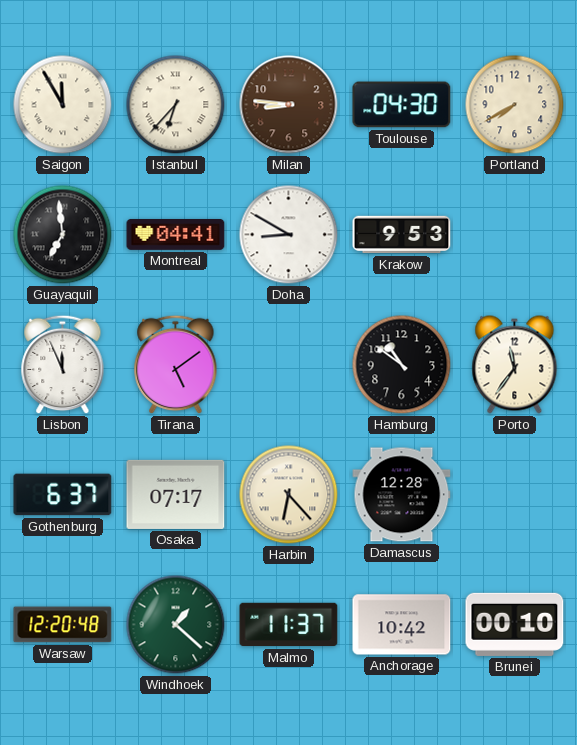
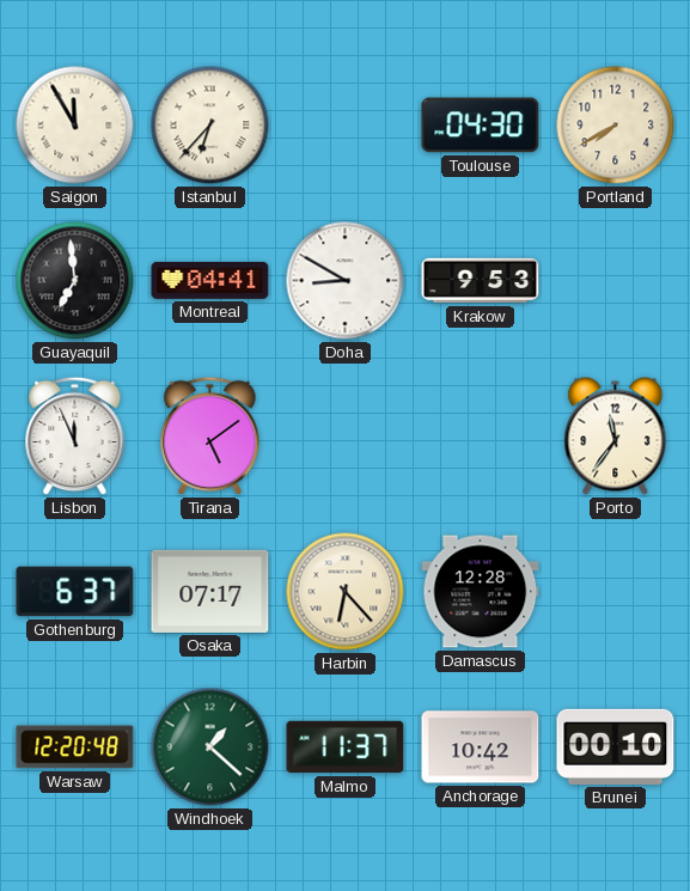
Milan: 8:46 -> none
Hamburg: 10:51 -> none
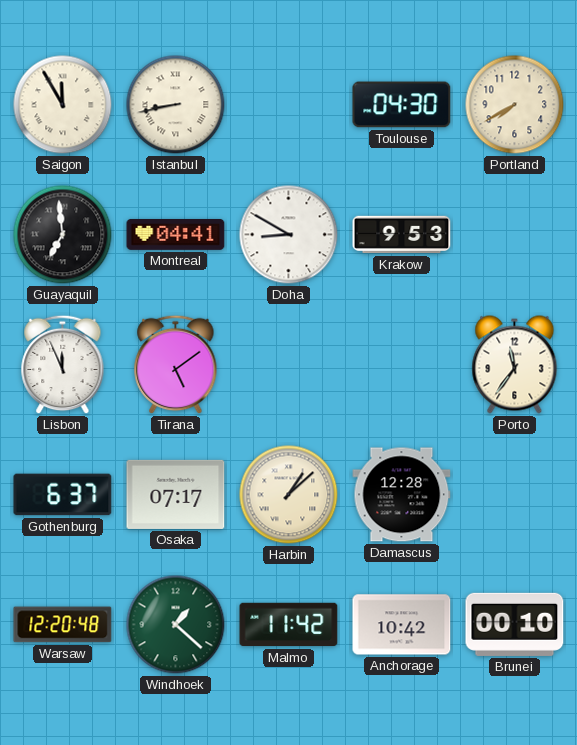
Istanbul: 6:37 -> 8:43
Harbin: 6:23 -> 1:08
Malmo: 11:37 -> 11:42
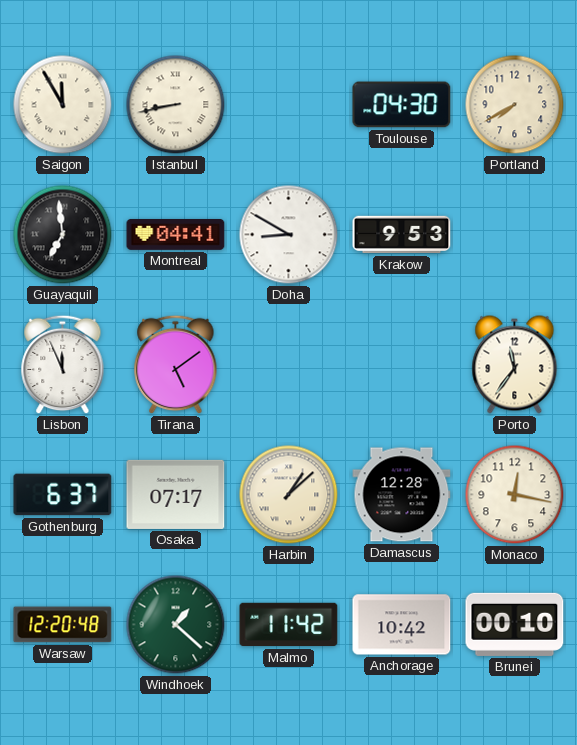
Monaco: none -> 12:17
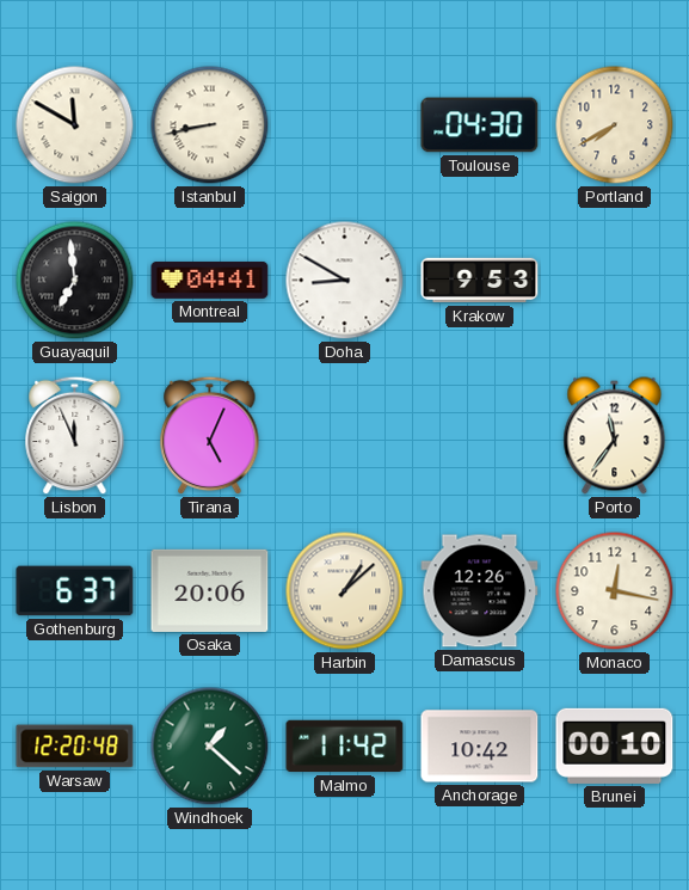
Saigon: 11:55 -> 11:50
Tirana: 5:09 -> 5:04
Osaka: 07:17 -> 20:06
Damascus: 12:28 -> 12:26
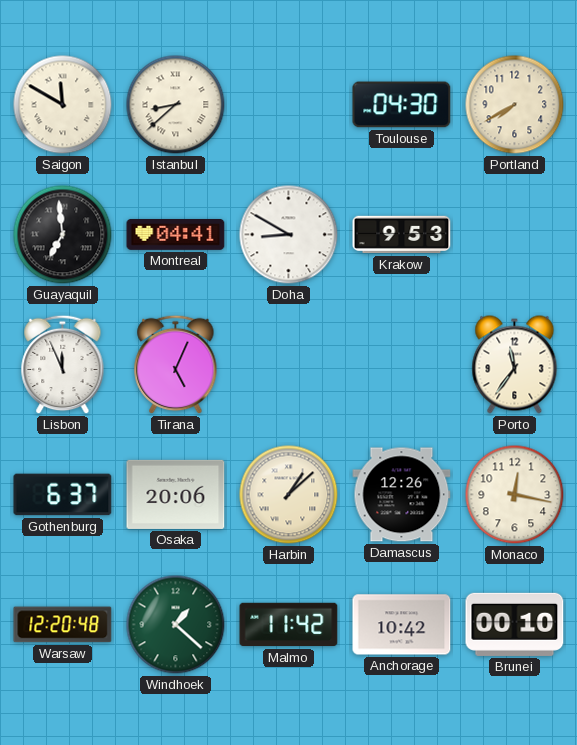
Istanbul: 8:43 -> 8:38
